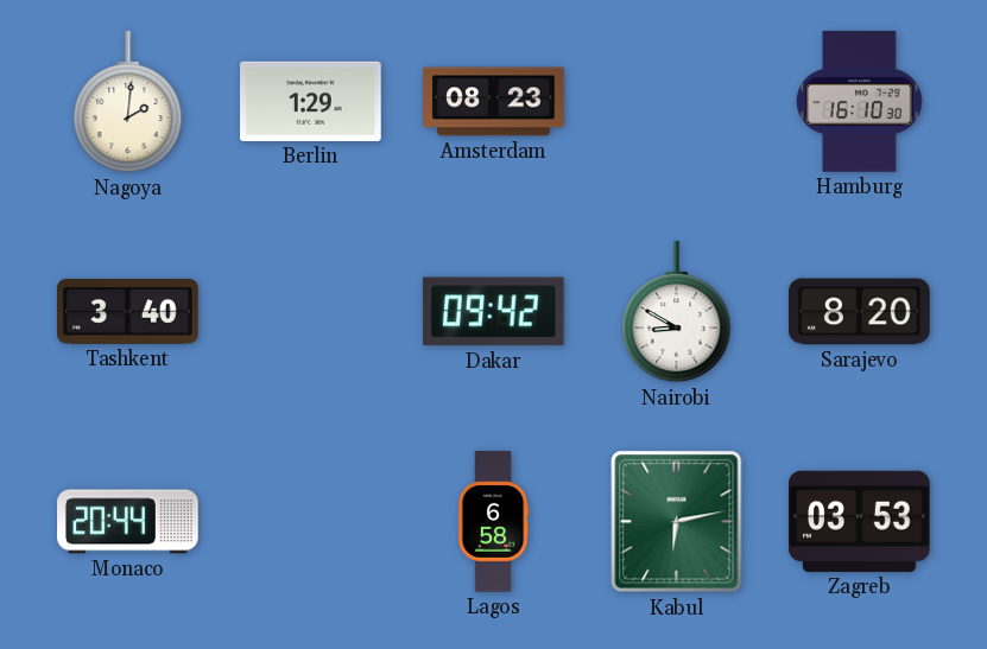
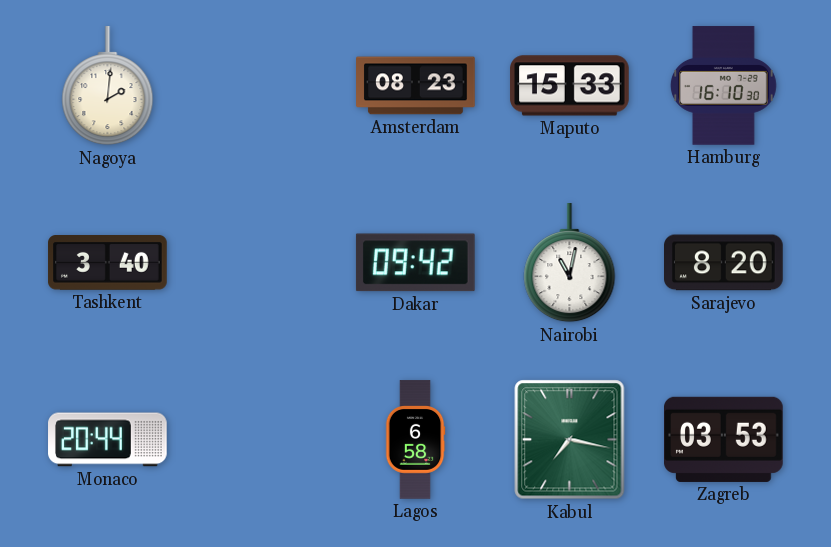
Berlin: 1:29 -> none
Maputo: none -> 15:33
Nairobi: 8:50 -> 11:02
Kabul: 6:13 -> 7:17
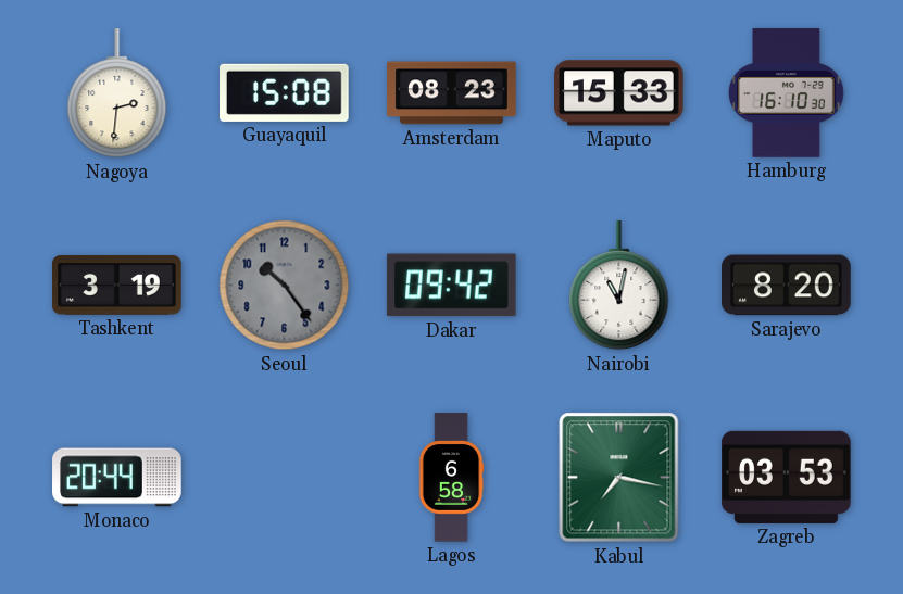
Nagoya: 2:01 -> 2:31
Guayaquil: none -> 15:08
Tashkent: 3:40 -> 3:19
Seoul: none -> 10:24
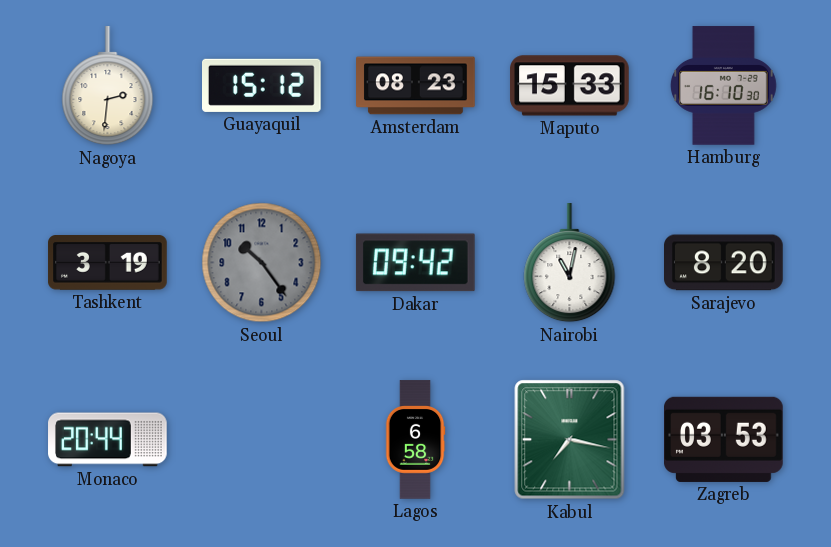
Guayaquil: 15:08 -> 15:12
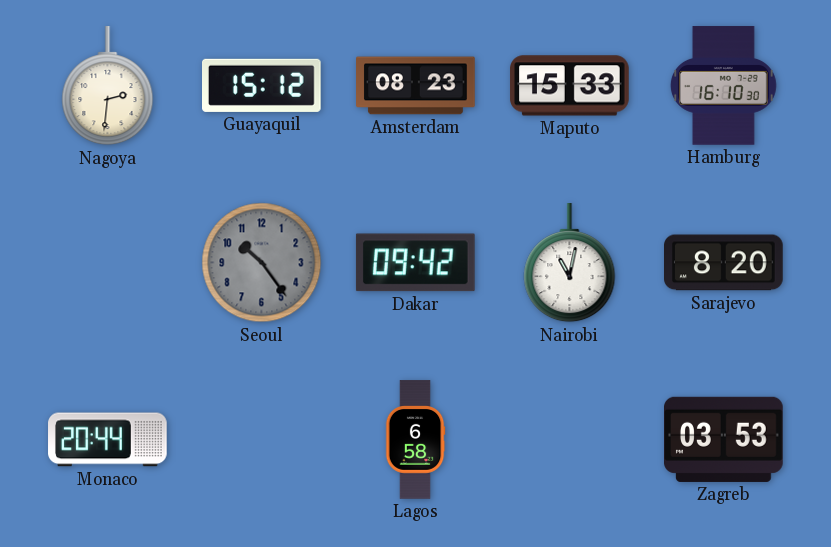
Tashkent: 3:19 -> none
Kabul: 7:17 -> none
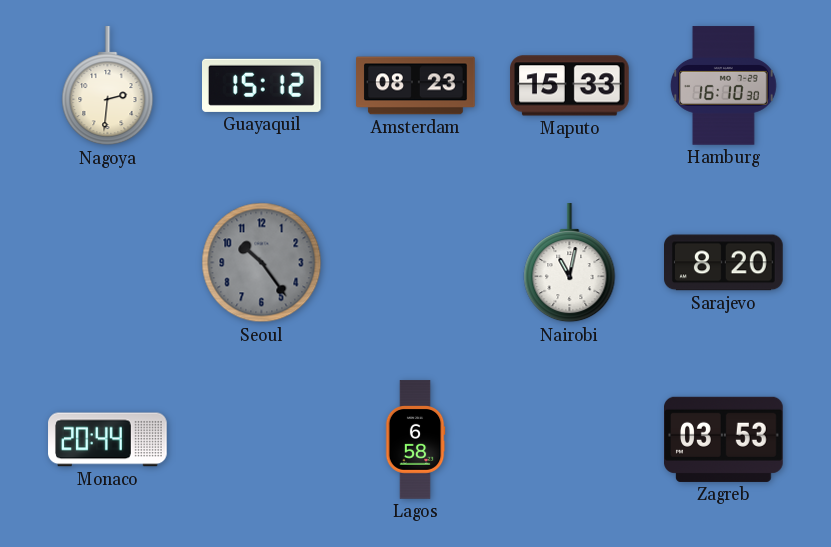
Dakar: 09:42 -> none
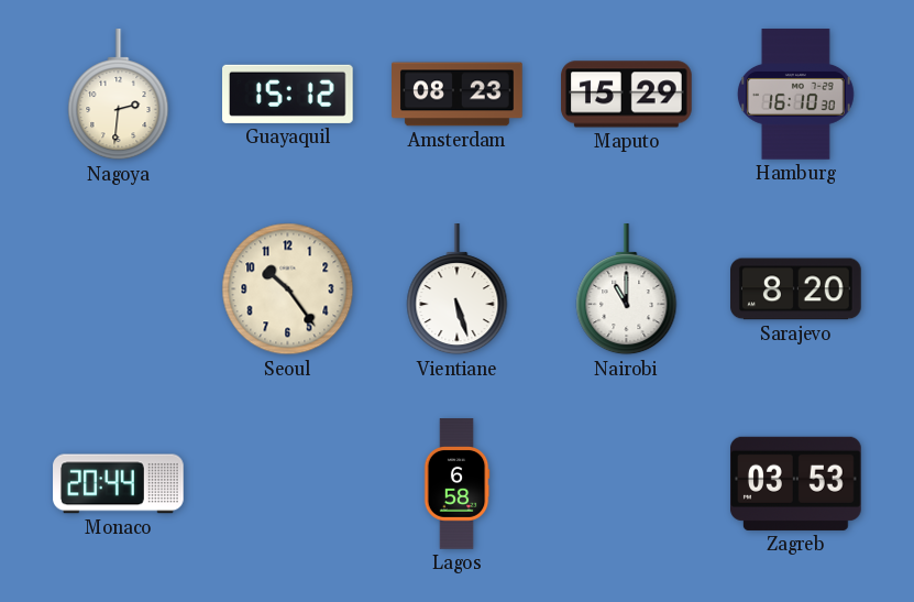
Maputo: 15:33 -> 15:29
Seoul dial: grey -> cream
Vientiane: none -> 5:27
Nairobi: 11:02 -> 11:00
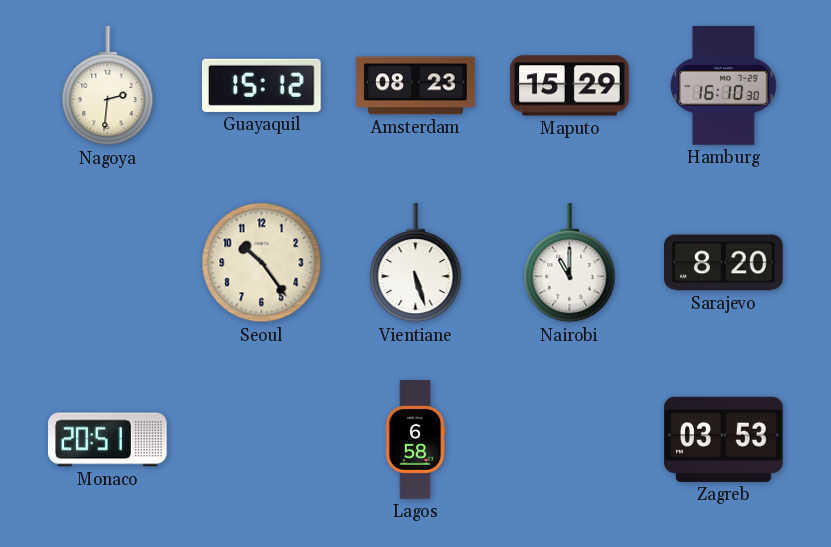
Monaco: 20:44 -> 20:51
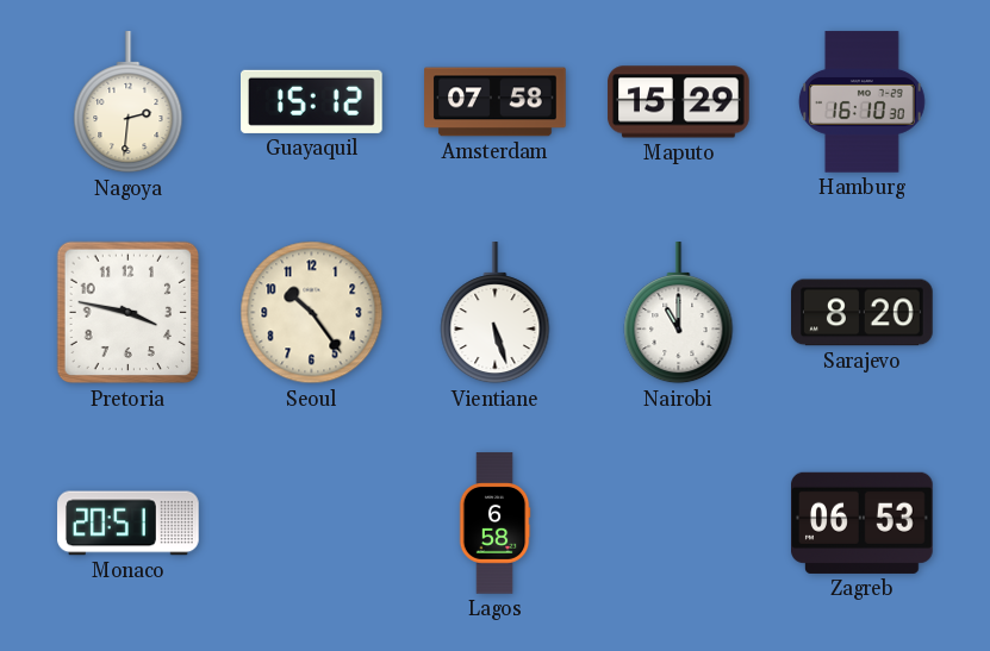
Amsterdam: 08:23 -> 07:58
Pretoria: none -> 3:47
Zagreb: 03:53 -> 06:53
